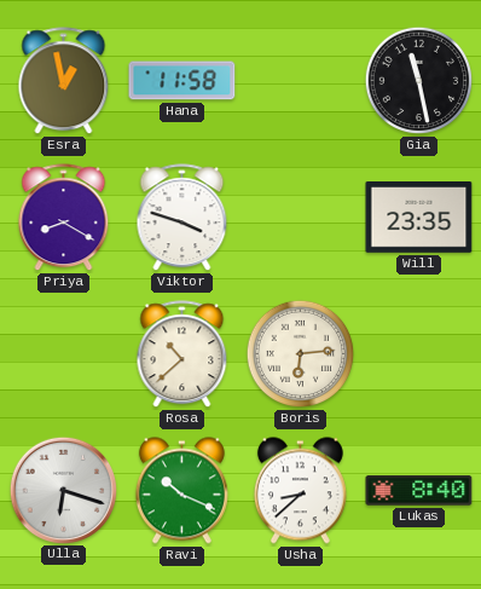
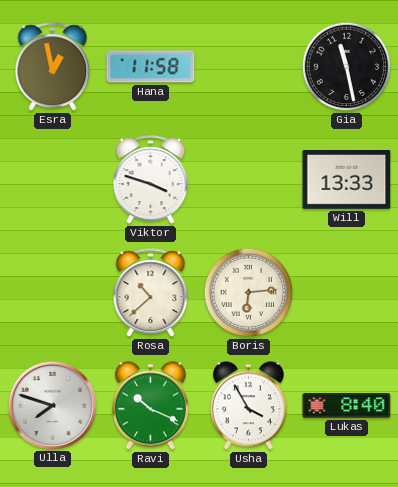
Priya: 8:20 -> none
Will: 23:35 -> 13:33
Ulla: 6:18 -> 7:48
Usha: 8:38 -> 3:55
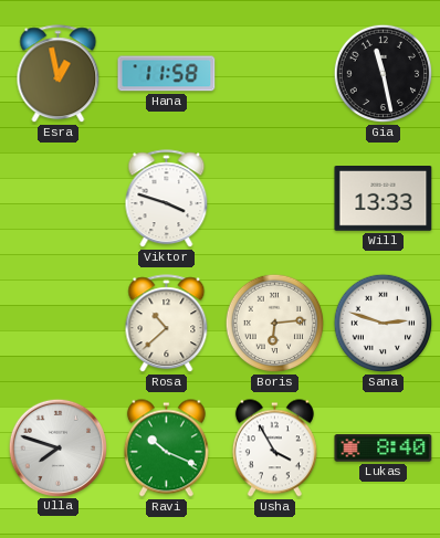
Sana: none -> 2:48
